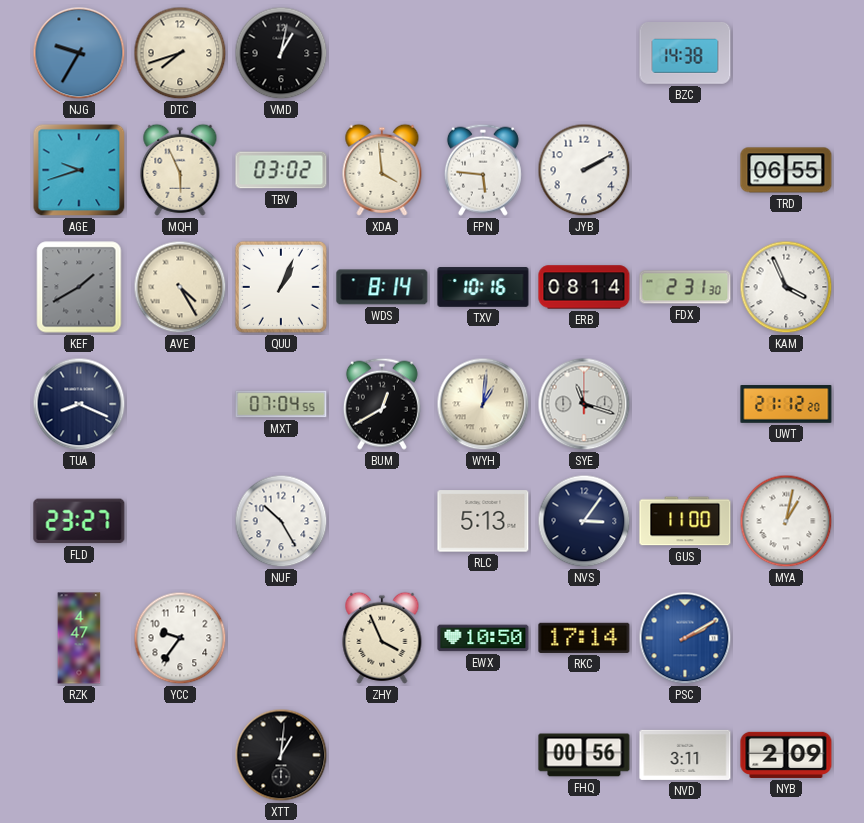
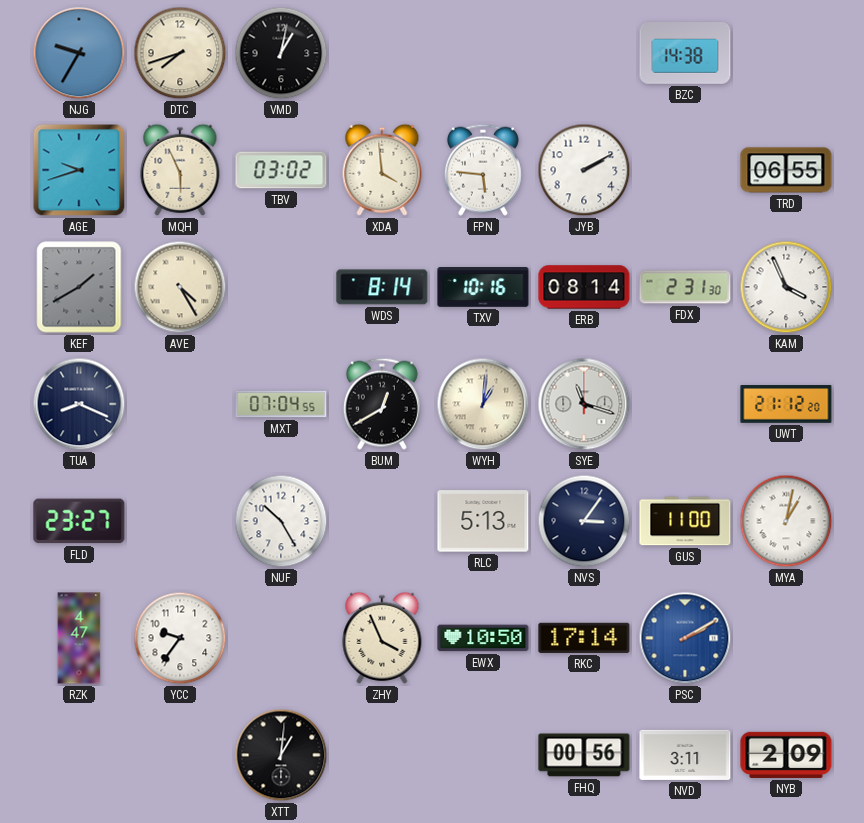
QUU: 1:04 -> none
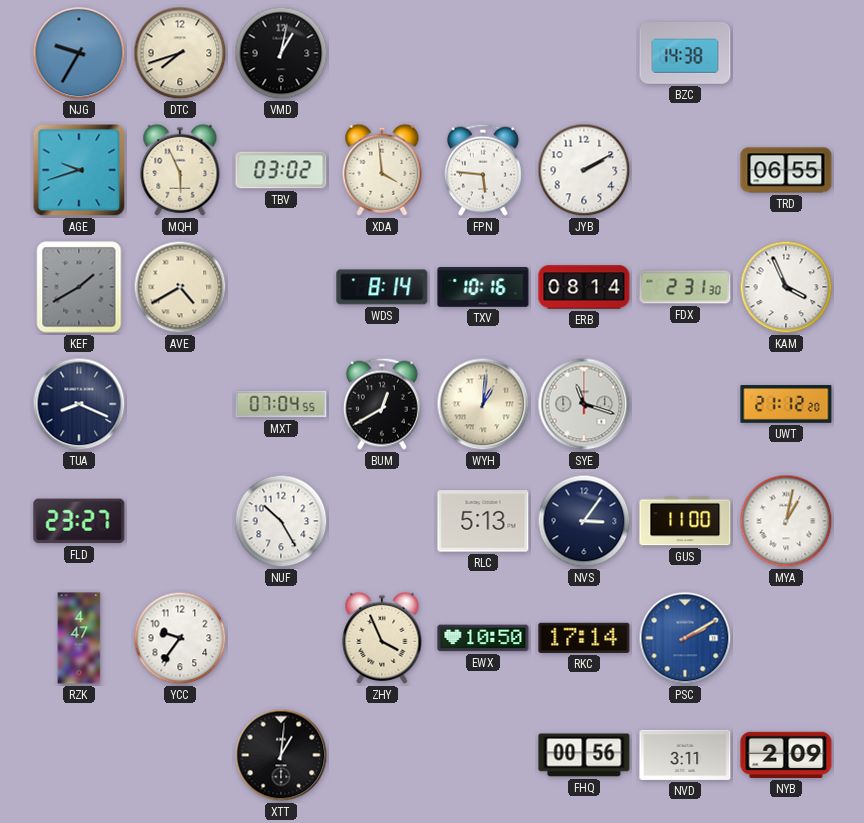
AVE: 4:25 -> 4:40
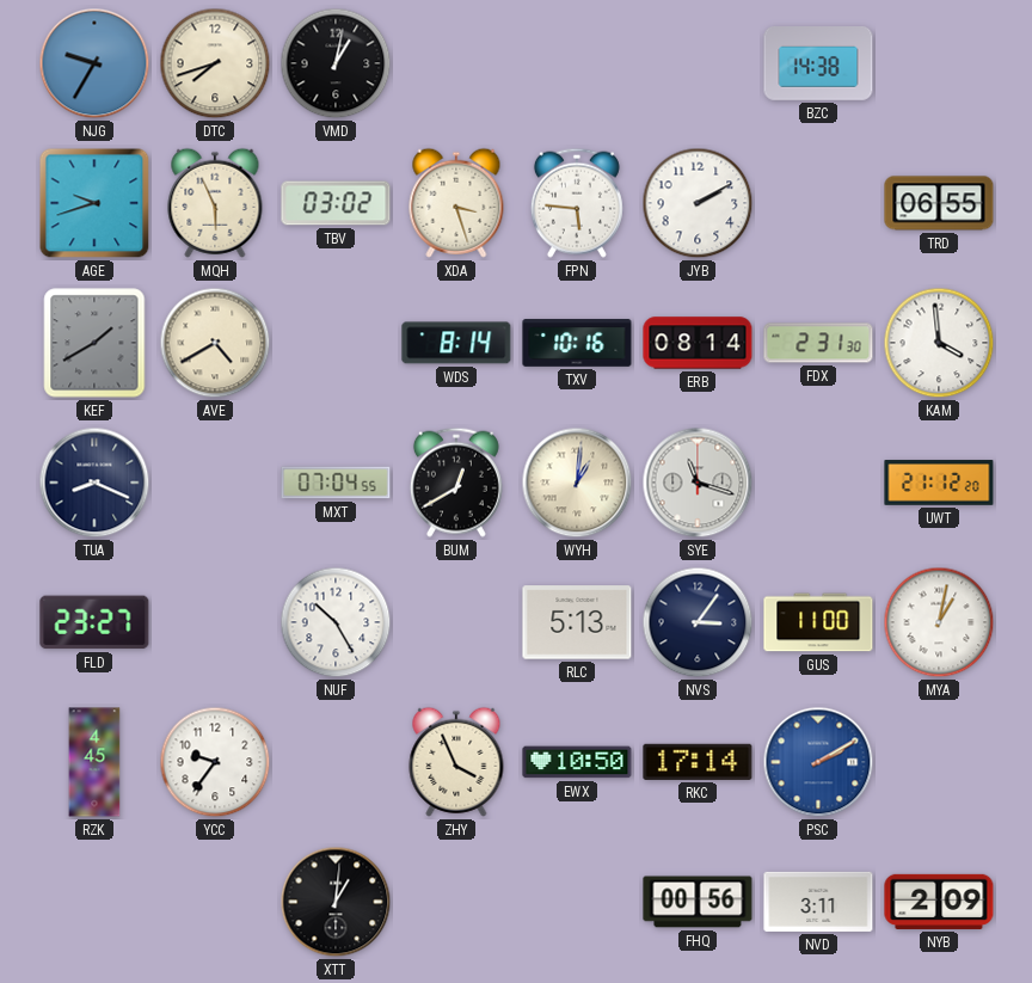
XDA: 3:59 -> 3:27
KAM: 3:56 -> 3:59
RZK: 4:47 -> 4:45
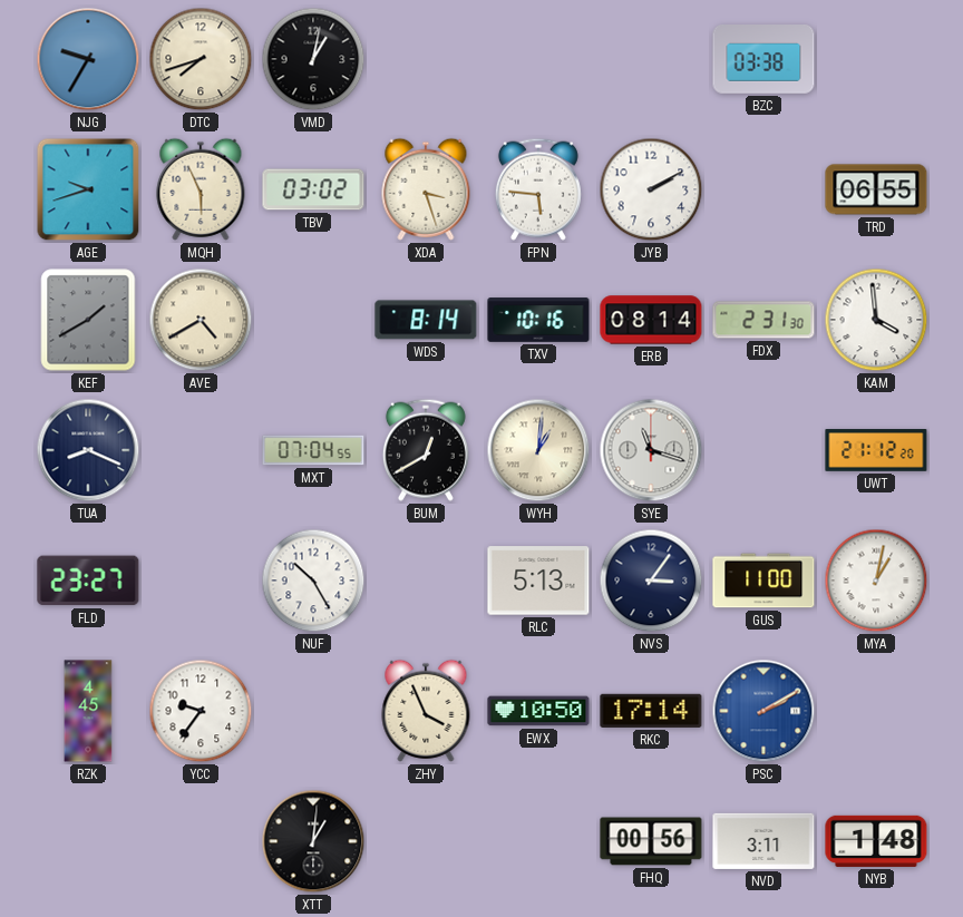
BZC: 14:38 -> 03:38
NYB: 2:09 -> 1:48
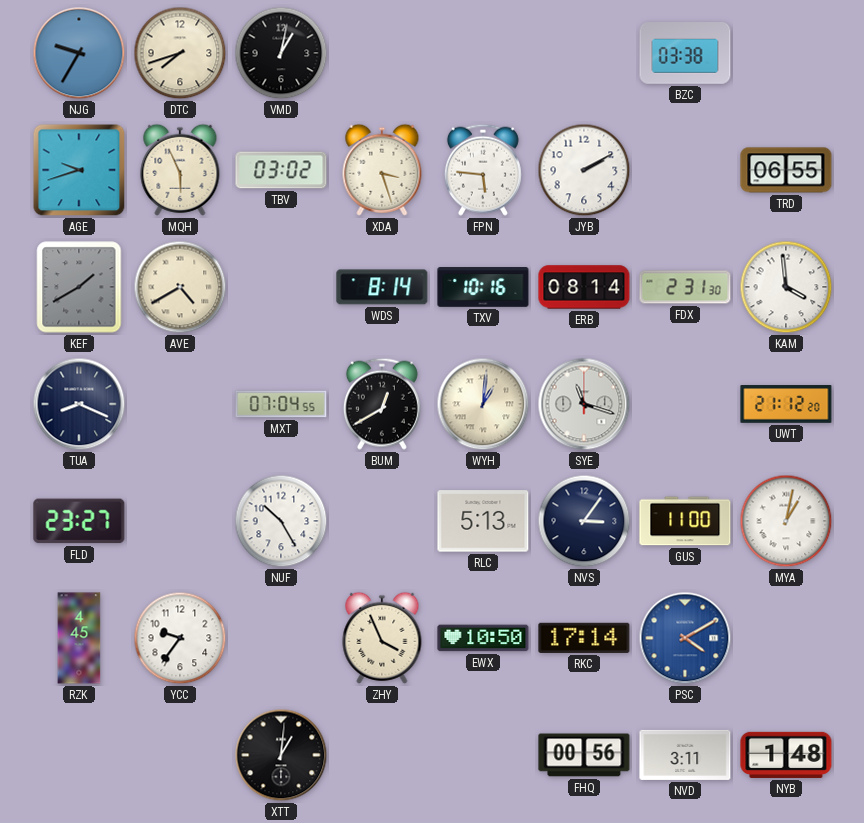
PSC: 2:10 -> 4:10
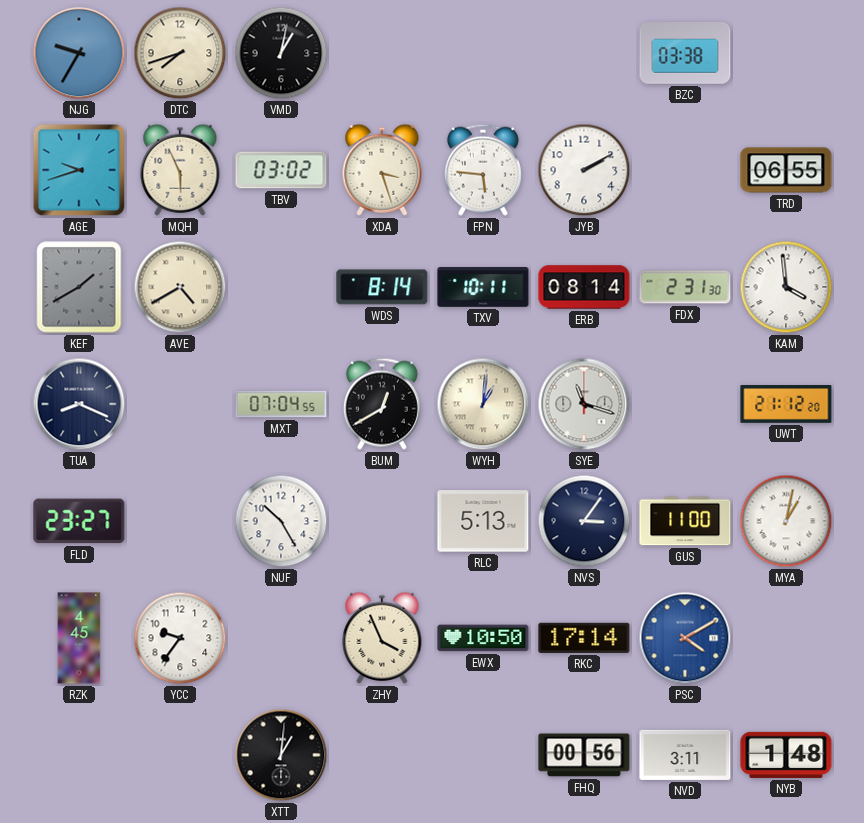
TXV: 10:16 -> 10:11
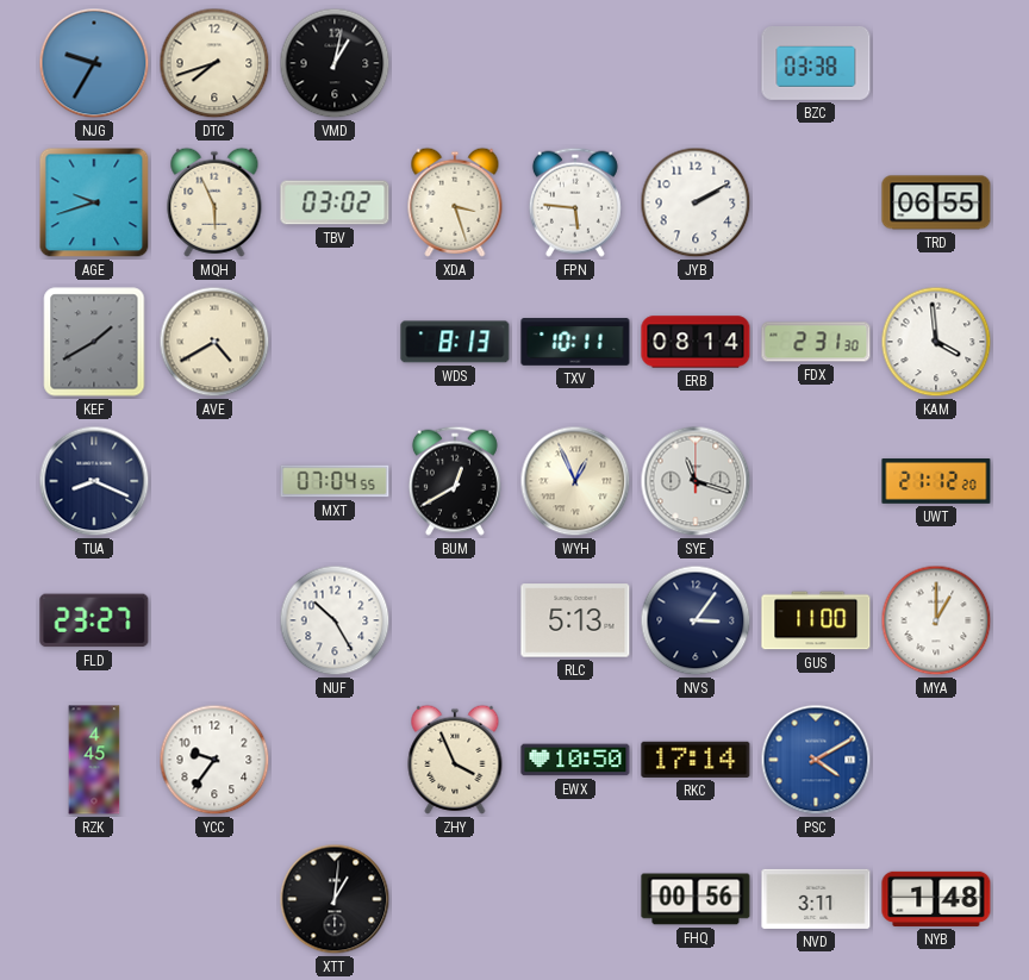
WDS: 8:14 -> 8:13
WYH: 1:01 -> 12:56
MYA: 1:02 -> 1:00
